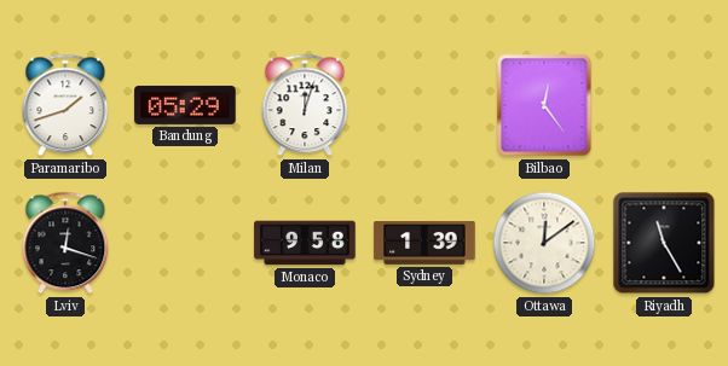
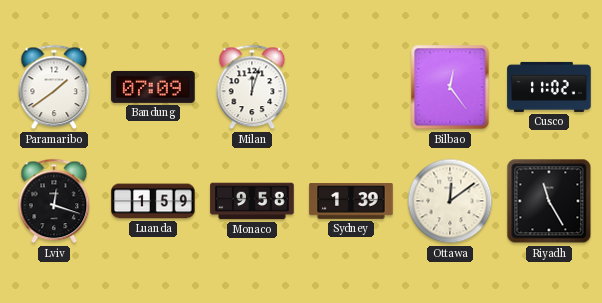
Paramaribo: 1:42 -> 1:39
Bandung: 05:29 -> 07:09
Cusco: none -> 11:02
Luanda: none -> 1:59
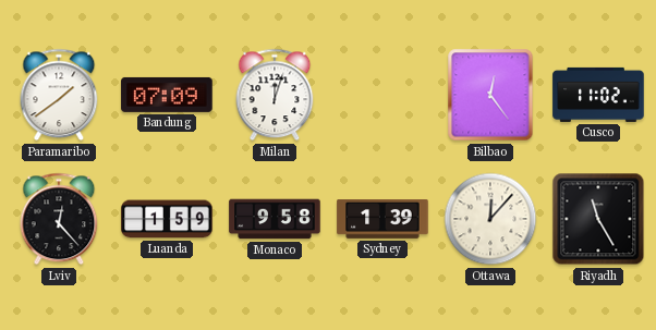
Lviv: 12:18 -> 12:23
Ottawa: 12:09 -> 12:07
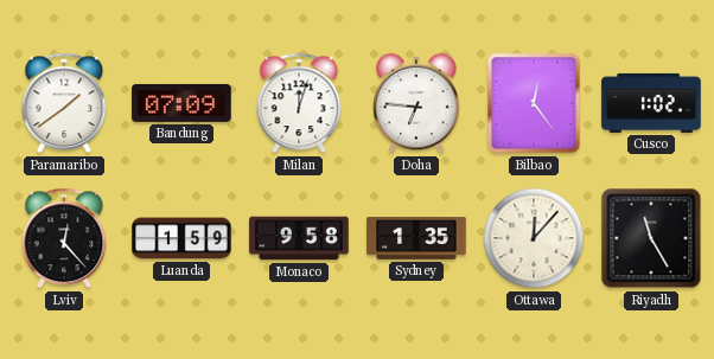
Doha: none -> 6:46
Cusco: 11:02 -> 1:02
Sydney: 1:39 -> 1:35
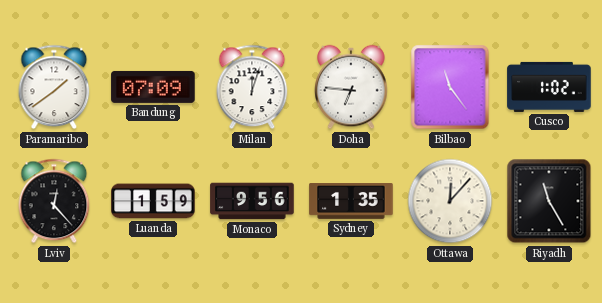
Bilbao: 12:24 -> 11:24
Monaco: 9:58 -> 9:56
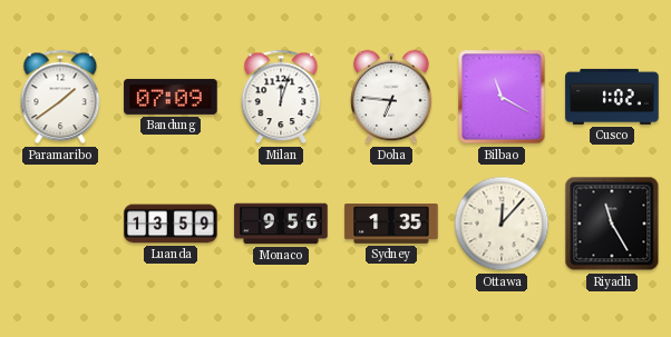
Bilbao: 11:24 -> 11:20
Lviv: 12:23 -> none
Luanda: 1:59 -> 13:59
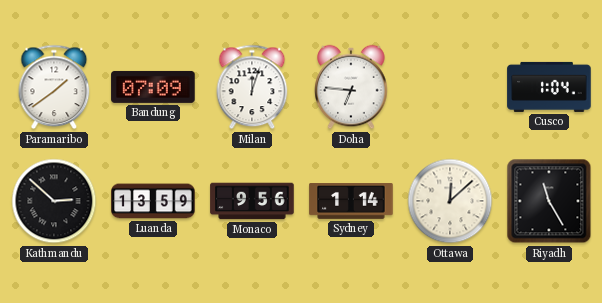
Bilbao: 11:20 -> none
Cusco: 1:02 -> 1:04
Kathmandu: none -> 2:52
Sydney: 1:35 -> 1:14
Ottawa: 12:07 -> 12:08
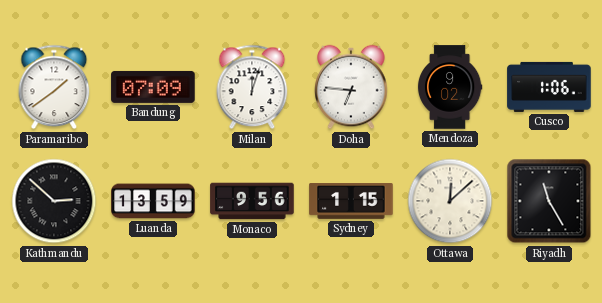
Mendoza: none -> 9:02
Cusco: 1:04 -> 1:06
Sydney: 1:14 -> 1:15
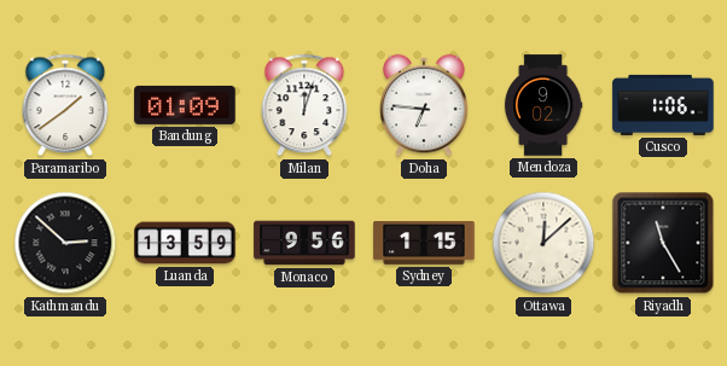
Bandung: 07:09 -> 01:09
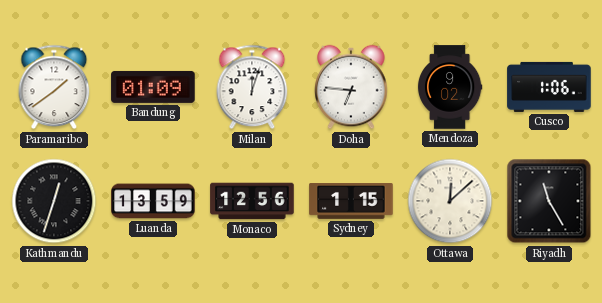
Kathmandu: 2:52 -> 12:33
Monaco: 9:56 -> 12:56
